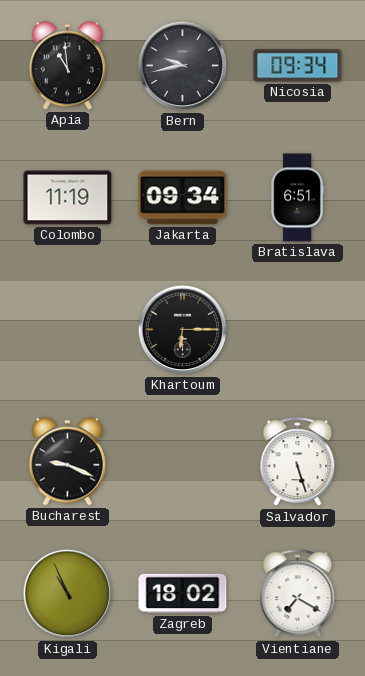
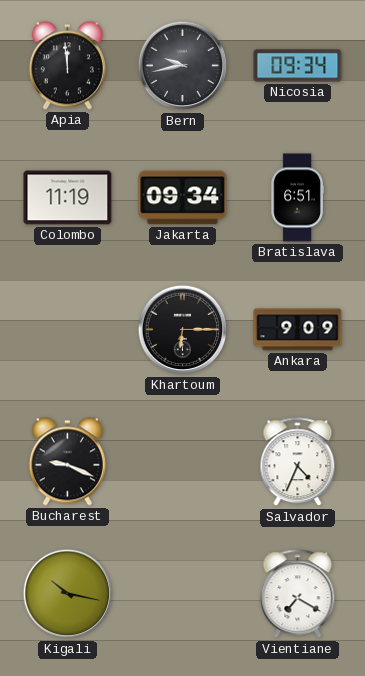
Apia: 10:59 -> 11:59
Ankara: none -> 9:09
Salvador: 5:27 -> 4:34
Kigali: 10:56 -> 10:17
Zagreb: 18:02 -> none
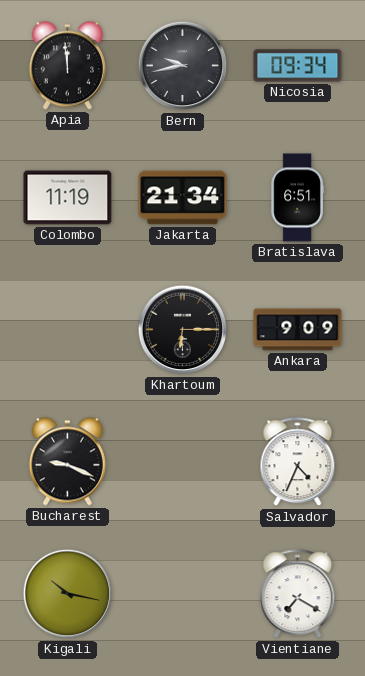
Jakarta: 09:34 -> 21:34
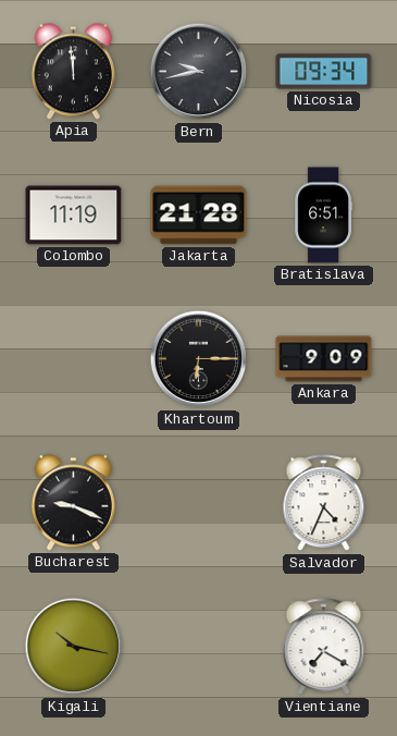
Jakarta: 21:34 -> 21:28
